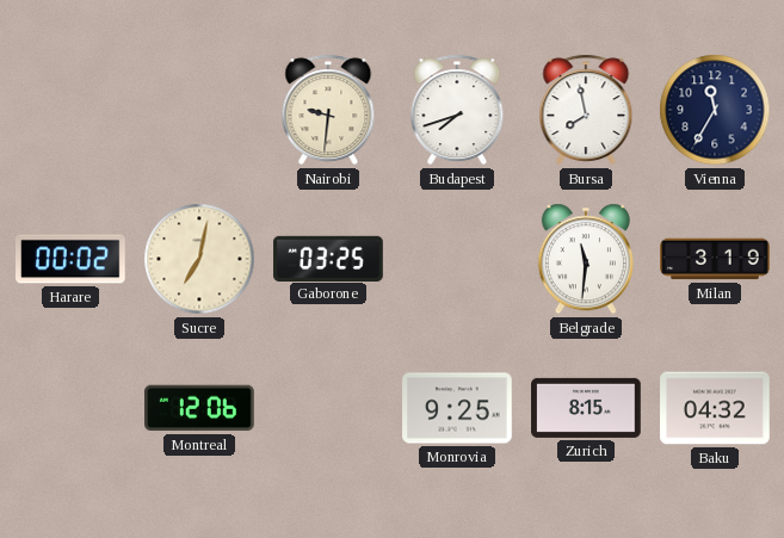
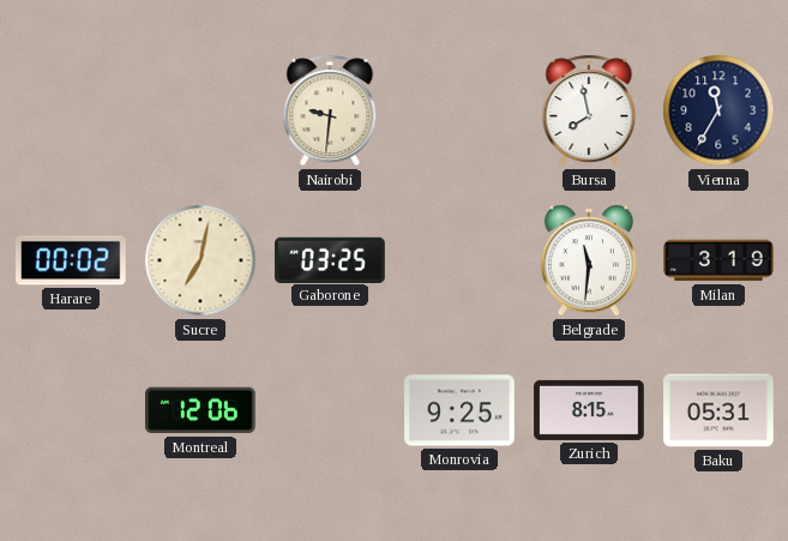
Budapest: 7:42 -> none
Baku: 04:32 -> 05:31
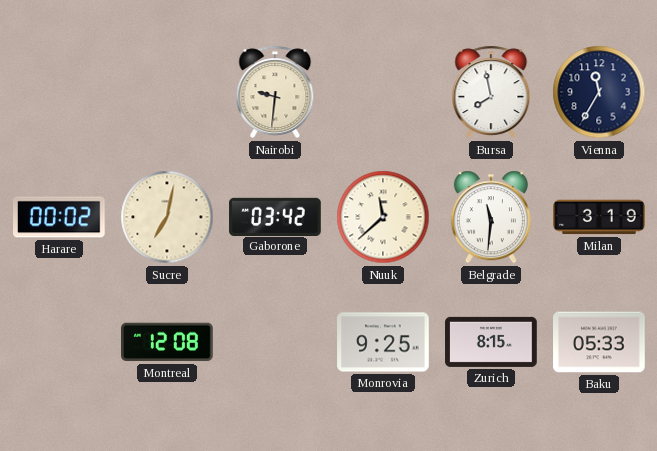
Gaborone: 03:25 -> 03:42
Nuuk: none -> 11:38
Montreal: 12:06 -> 12:08
Baku: 05:31 -> 05:33
